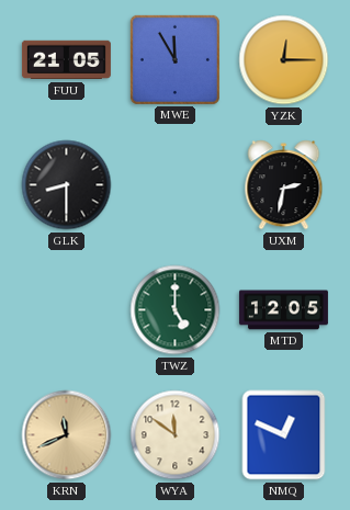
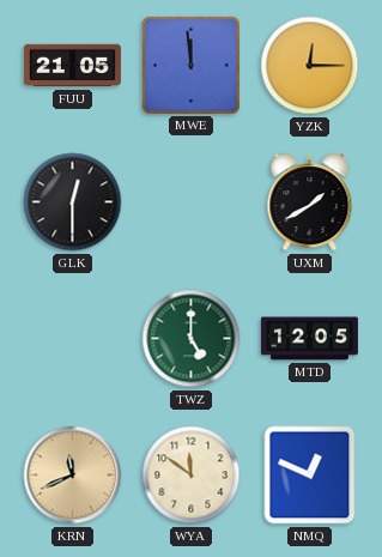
MWE: 11:55 -> 11:59
GLK: 8:30 -> 12:30
UXM: 2:32 -> 1:40
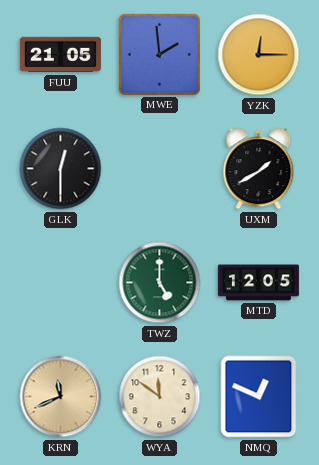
MWE: 11:59 -> 1:59
